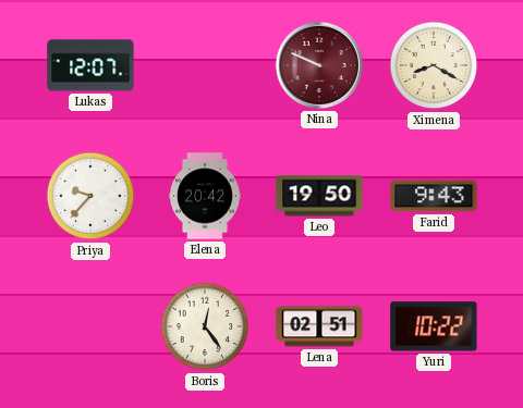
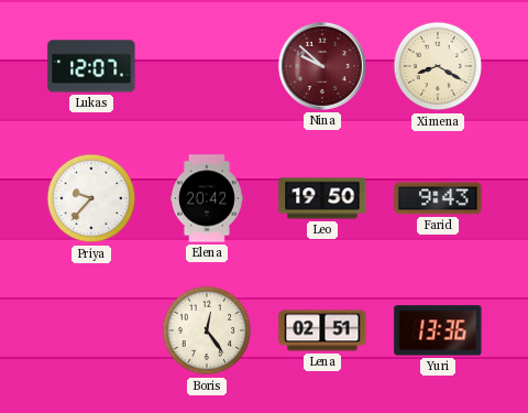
Nina: 9:49 -> 9:52
Yuri: 10:22 -> 13:36
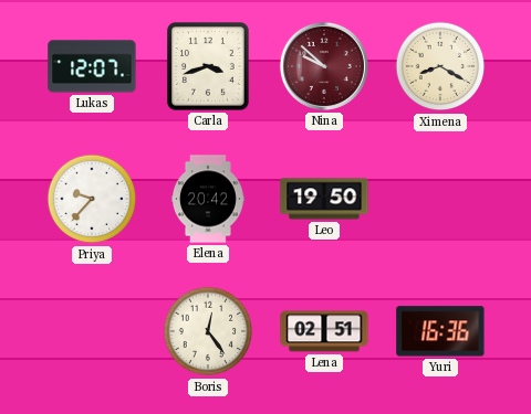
Carla: none -> 3:42
Farid: 9:43 -> none
Yuri: 13:36 -> 16:36
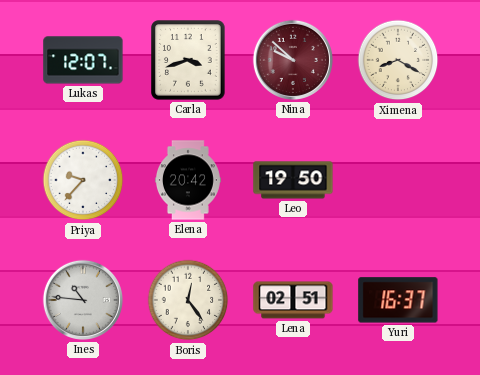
Ines: none -> 10:46
Yuri: 16:36 -> 16:37
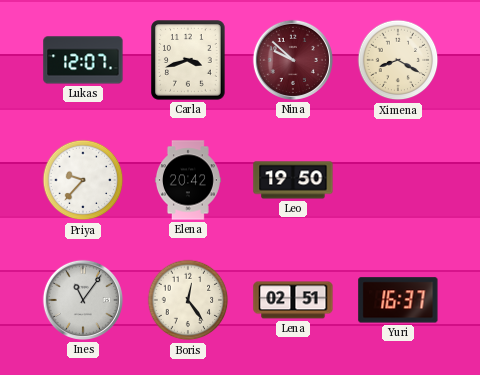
Ines: 10:46 -> 11:06
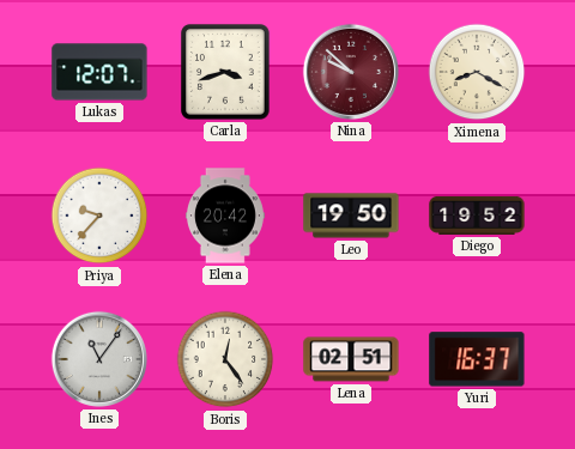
Diego: none -> 19:52
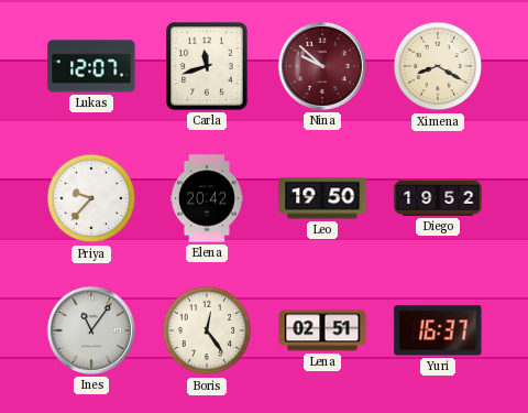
Carla: 3:42 -> 11:42
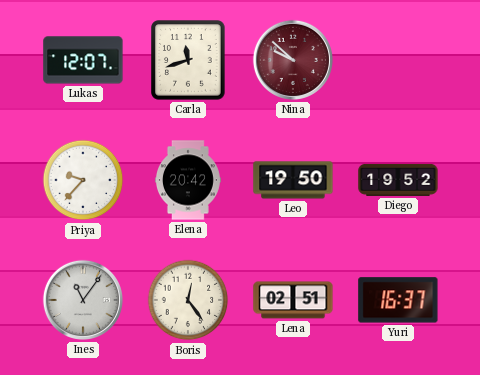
Ximena: 8:20 -> none
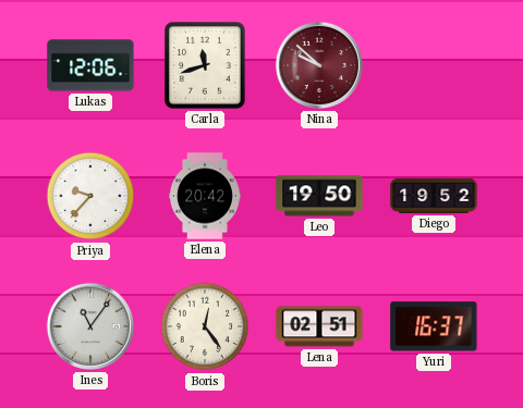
Lukas: 12:07 -> 12:06
